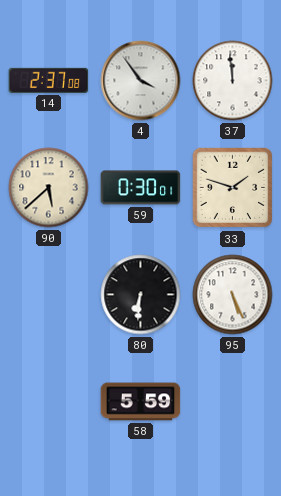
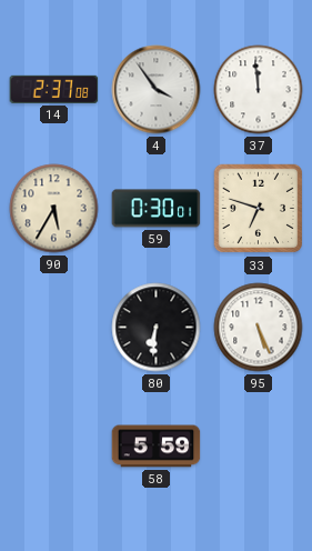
90: 5:38 -> 5:35
33: 1:48 -> 6:48
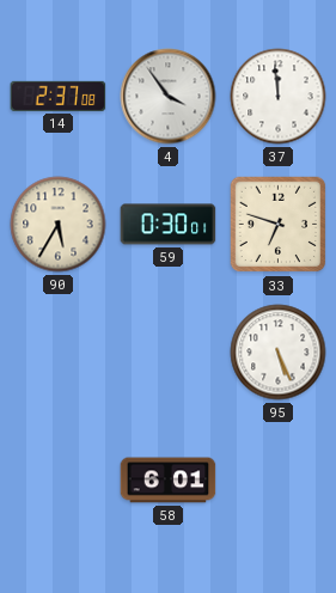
80: 6:31 -> none
58: 5:59 -> 6:01
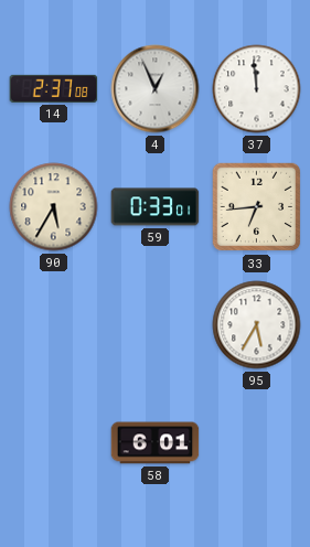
4: 3:54 -> 12:56
59: 0:30 -> 0:33
33: 6:48 -> 6:44
95: 5:26 -> 5:35
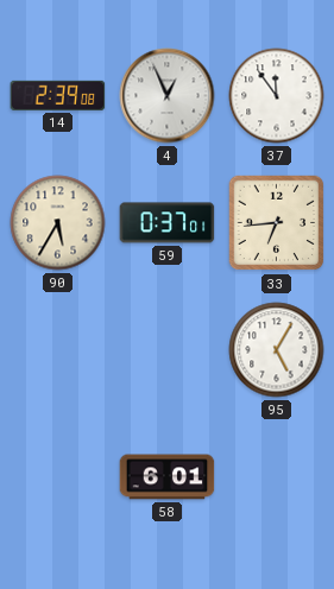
14: 2:37 -> 2:39
37: 11:59 -> 11:54
59: 0:33 -> 0:37
95: 5:35 -> 5:05
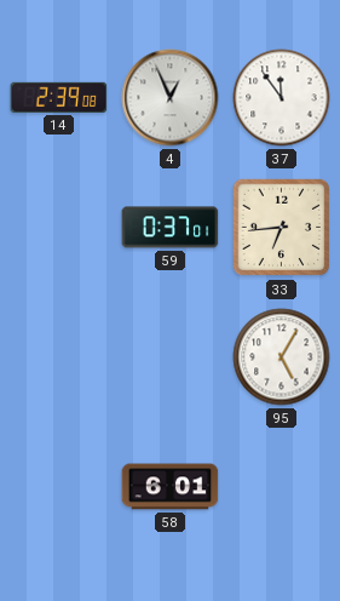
90: 5:35 -> none
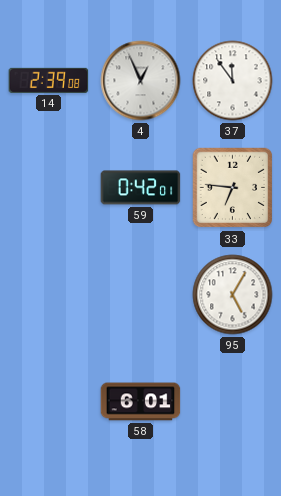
59: 0:37 -> 0:42
33: 6:44 -> 6:46
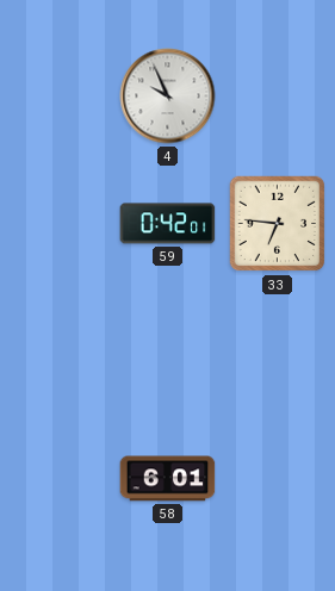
14: 2:39 -> none
4: 12:56 -> 9:56
37: 11:54 -> none
95: 5:05 -> none
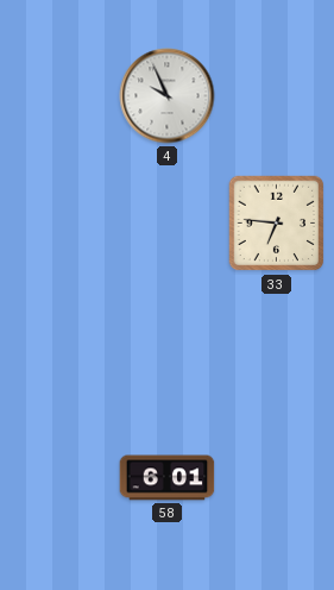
59: 0:42 -> none
